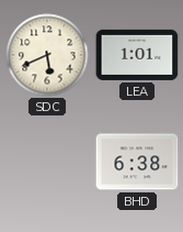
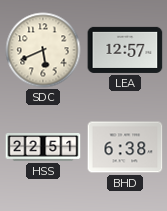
LEA: 1:01 -> 12:57
HSS: none -> 22:51
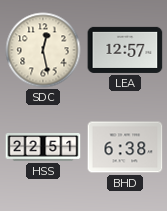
SDC: 5:41 -> 12:28
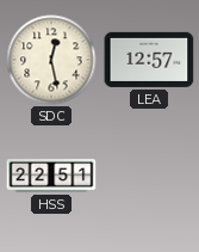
BHD: 6:38 -> none
